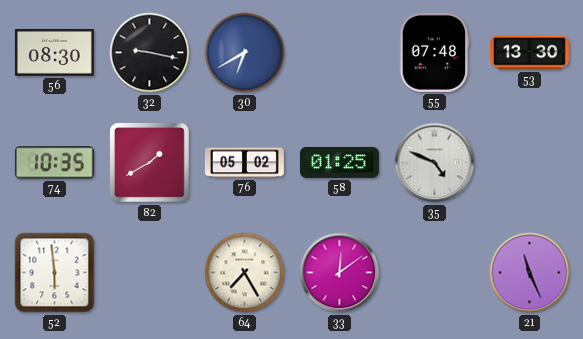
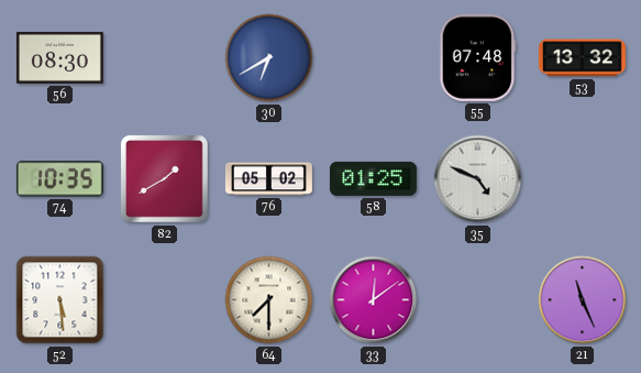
32: 9:17 -> none
53: 13:30 -> 13:32
52: 5:59 -> 5:29
64: 7:25 -> 7:30
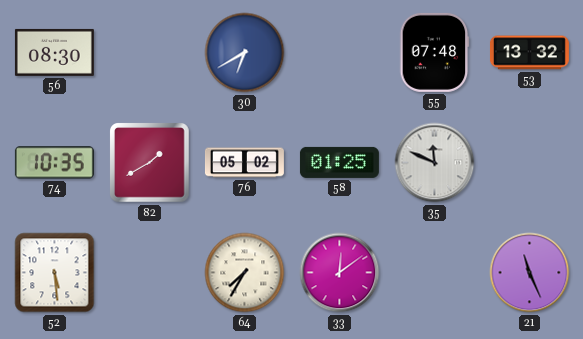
35: 4:49 -> 11:49
64: 7:30 -> 7:35
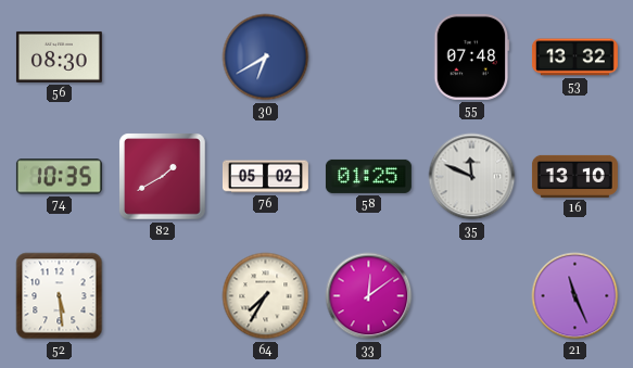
16: none -> 13:10
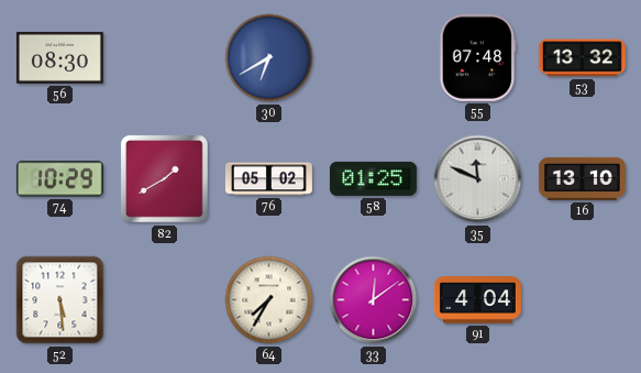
74: 10:35 -> 10:29
91: none -> 4:04
21: 11:26 -> none
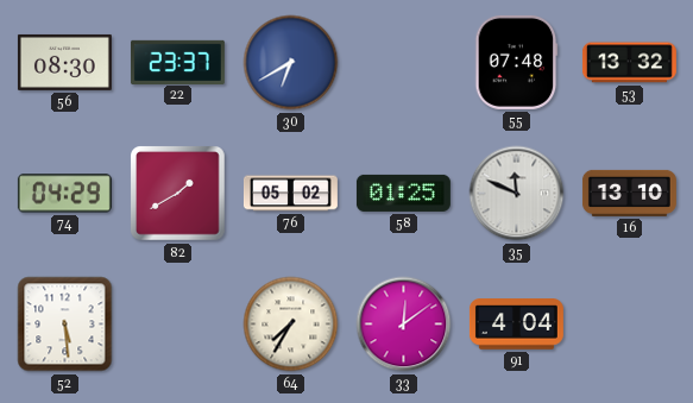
22: none -> 23:37
74: 10:29 -> 04:29
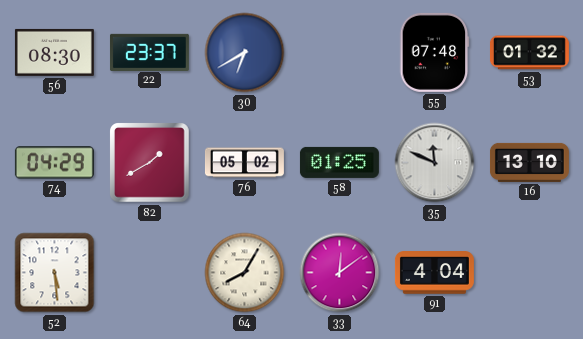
53: 13:32 -> 01:32
64: 7:35 -> 8:05
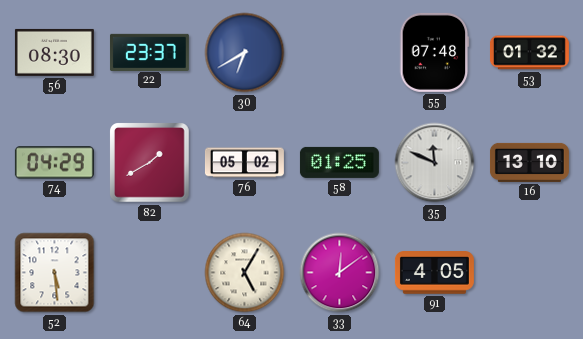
64: 8:05 -> 5:05
91: 4:04 -> 4:05
